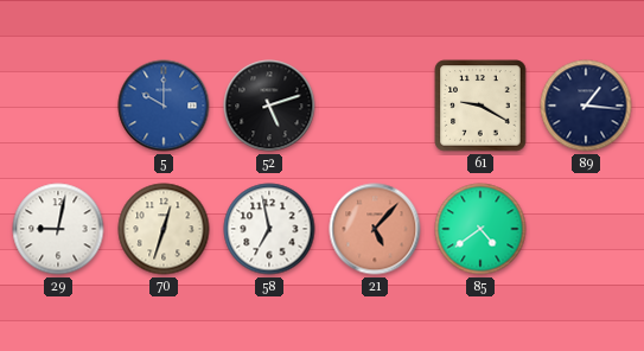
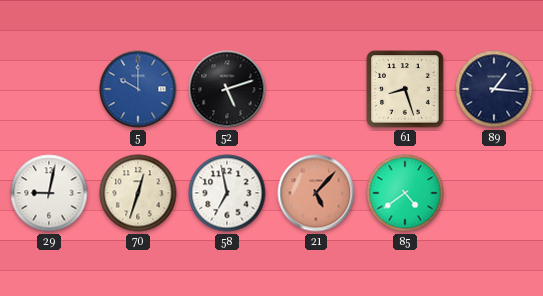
61: 9:20 -> 8:27
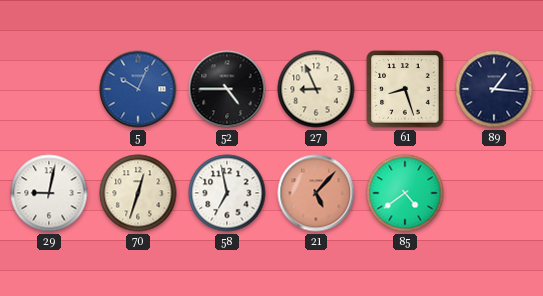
5: 10:00 -> 10:04
52: 5:12 -> 4:45
27: none -> 8:56
